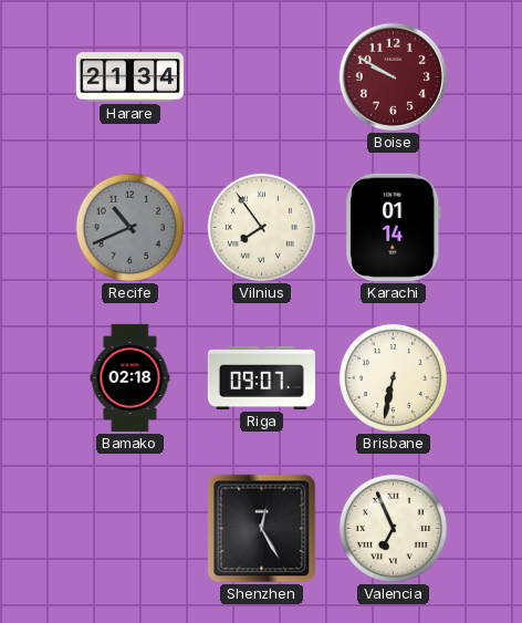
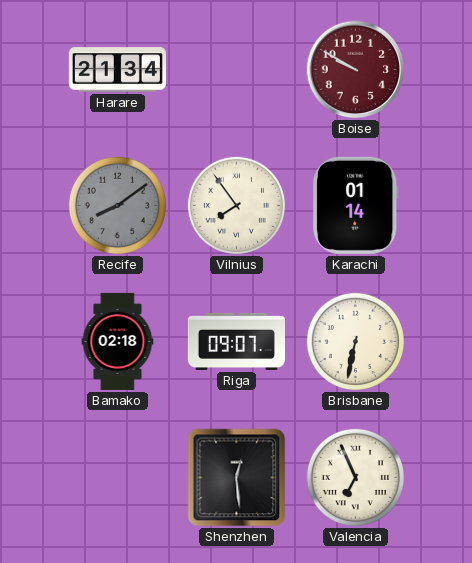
Recife: 10:41 -> 8:09
Shenzhen: 12:25 -> 12:29
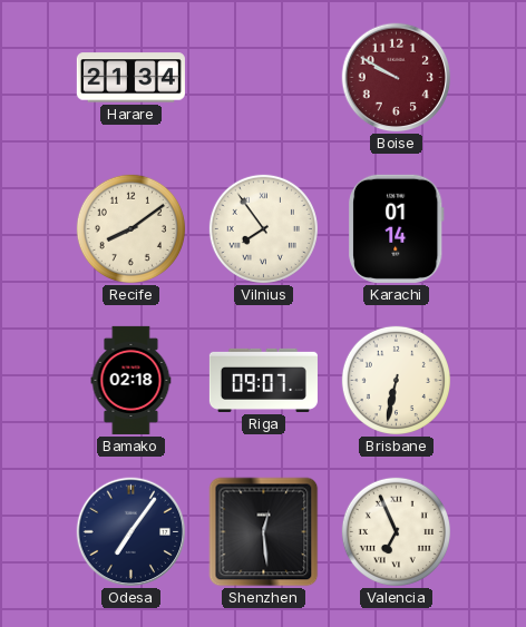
Recife dial: grey -> cream
Odesa: none -> 7:06
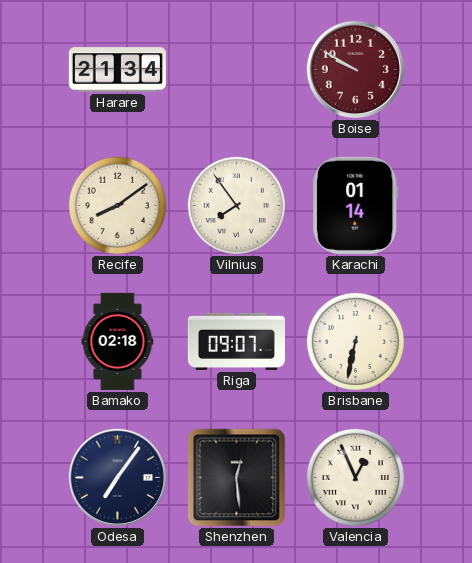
Valencia: 6:56 -> 12:56
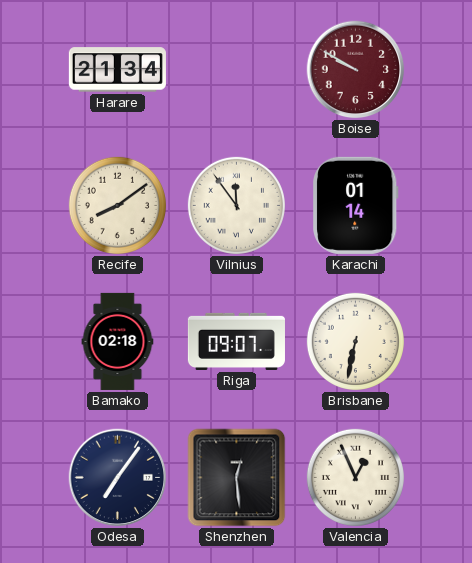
Vilnius: 7:54 -> 11:54
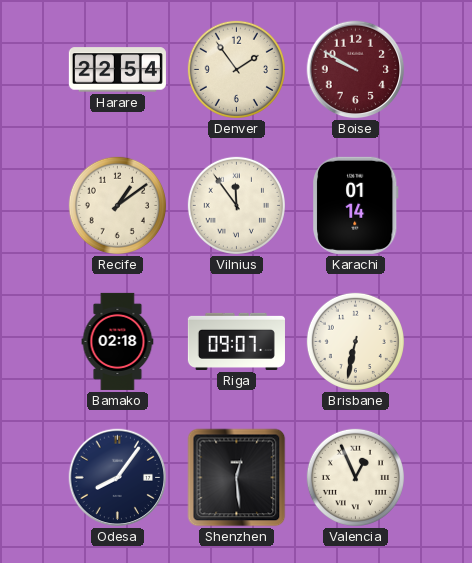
Harare: 21:34 -> 22:54
Denver: none -> 1:54
Recife: 8:09 -> 1:09
Odesa: 7:06 -> 8:06
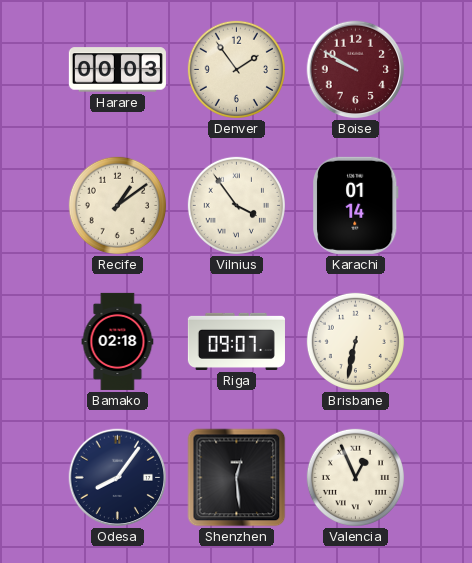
Harare: 22:54 -> 00:03
Vilnius: 11:54 -> 3:54
